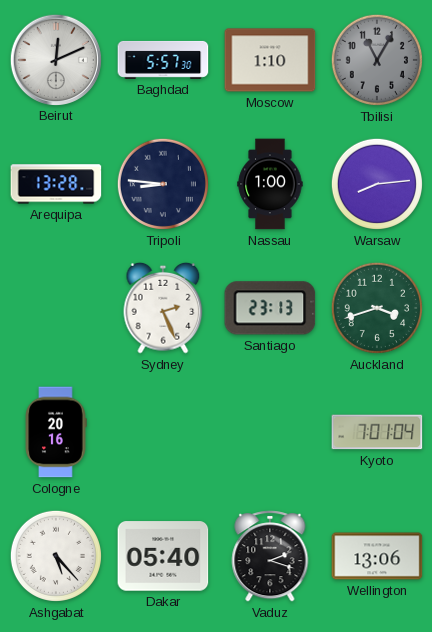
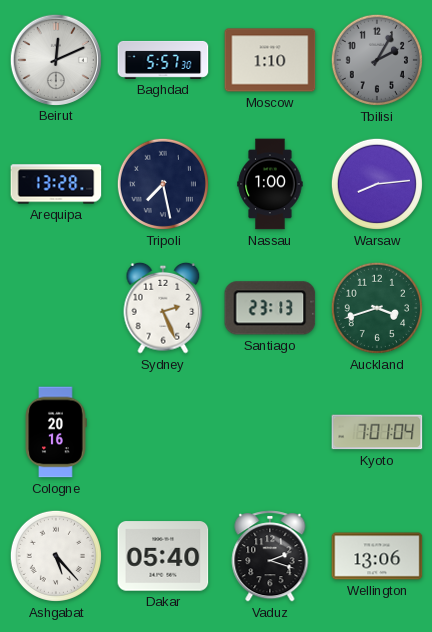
Tbilisi: 11:05 -> 2:05
Tripoli: 8:46 -> 7:28
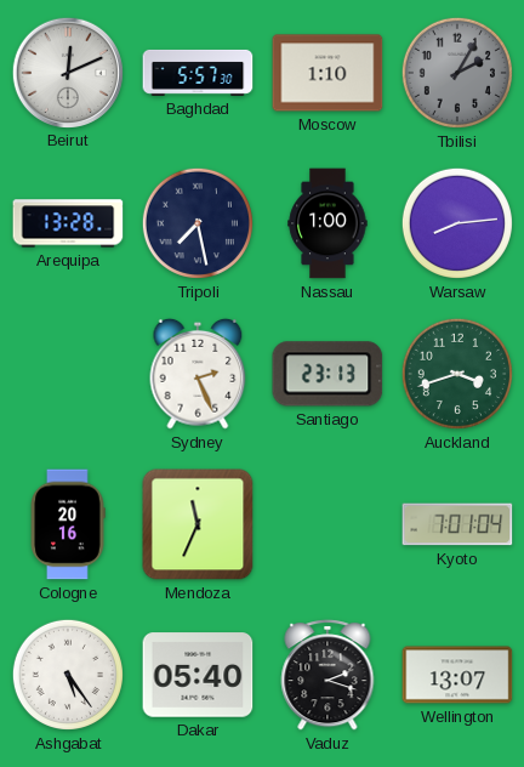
Mendoza: none -> 11:34
Ashgabat: 5:23 -> 5:24
Wellington: 13:06 -> 13:07
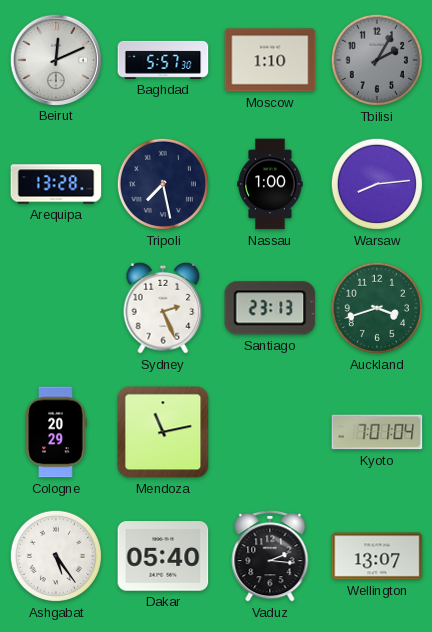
Cologne: 20:16 -> 20:29
Mendoza: 11:34 -> 11:13
Vaduz: 2:18 -> 2:16
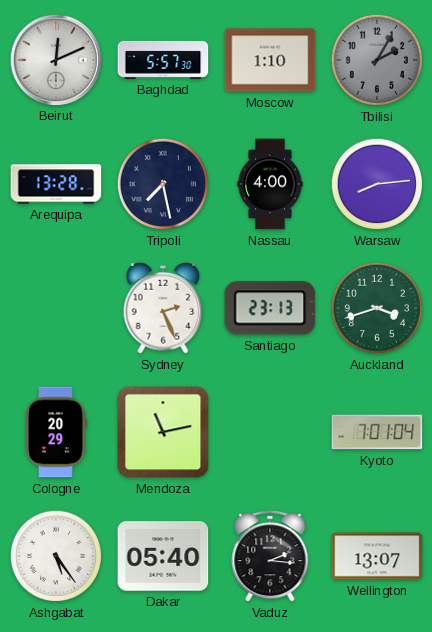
Nassau: 1:00 -> 4:00
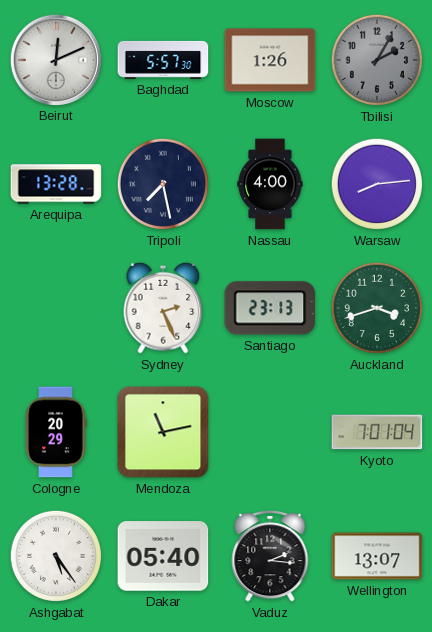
Moscow: 1:10 -> 1:26
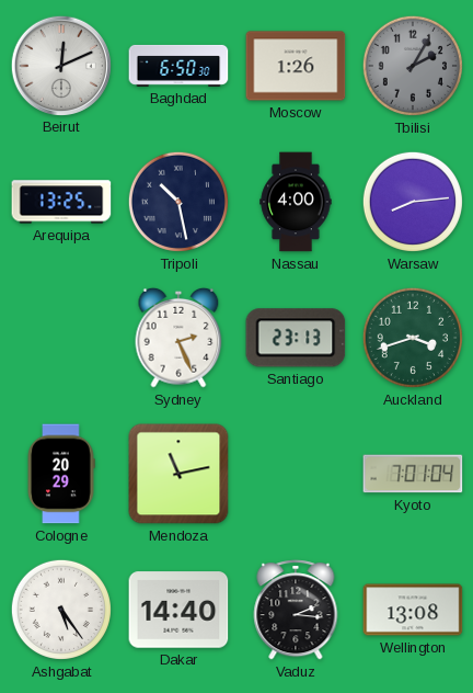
Baghdad: 5:57 -> 6:50
Arequipa: 13:28 -> 13:25
Tripoli: 7:28 -> 10:28
Dakar: 05:40 -> 14:40
Wellington: 13:07 -> 13:08
